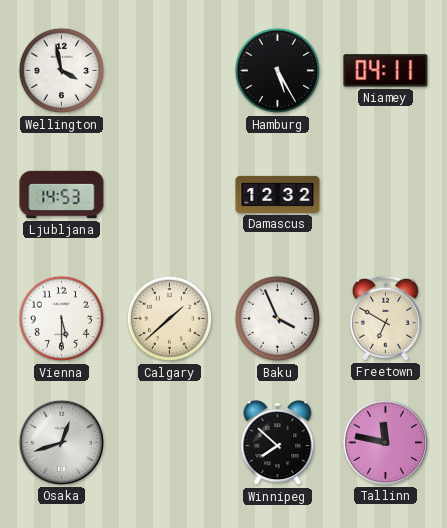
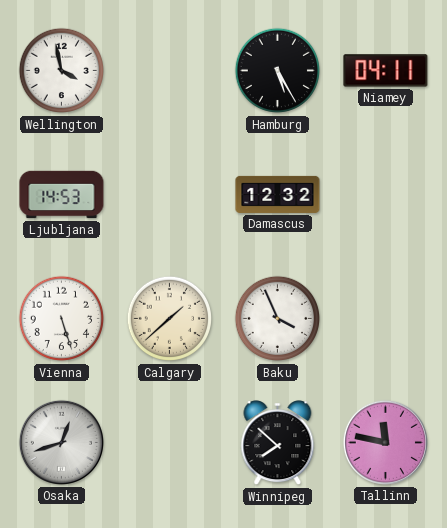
Vienna: 5:30 -> 5:27
Freetown: 6:50 -> none
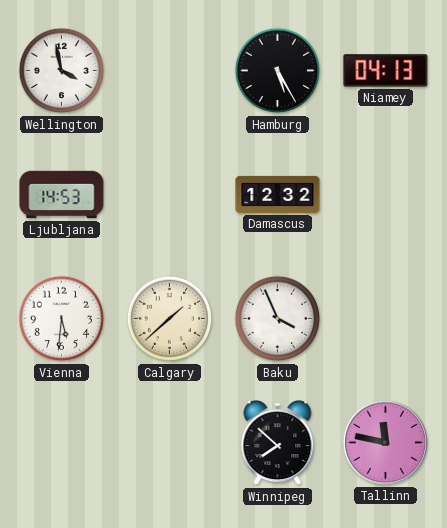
Niamey: 04:11 -> 04:13
Vienna: 5:27 -> 5:31
Osaka: 12:42 -> none
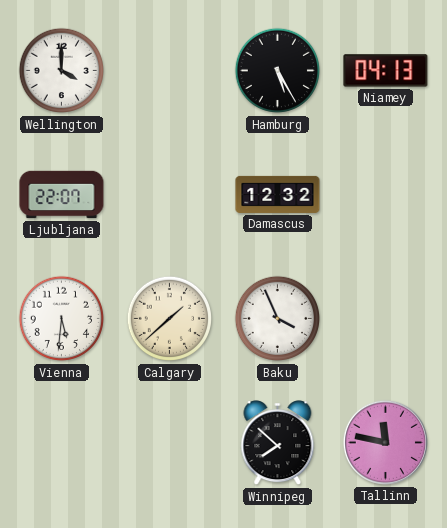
Wellington: 3:58 -> 4:00
Ljubljana: 14:53 -> 22:07
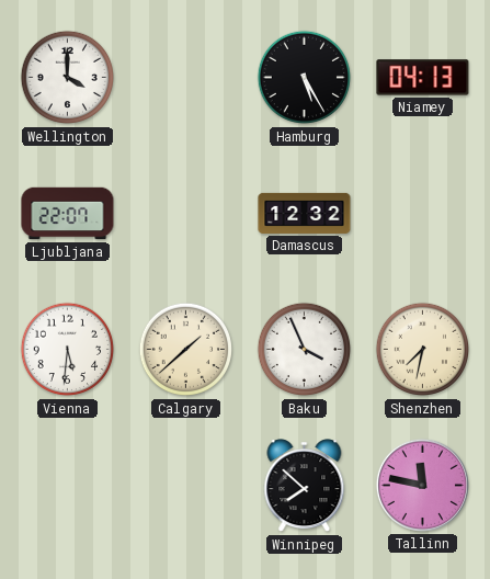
Shenzhen: none -> 7:32
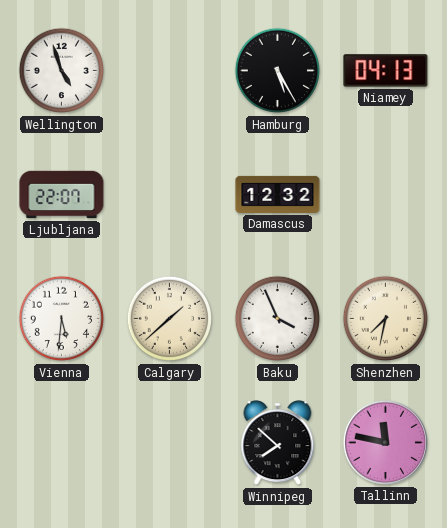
Wellington: 4:00 -> 4:57
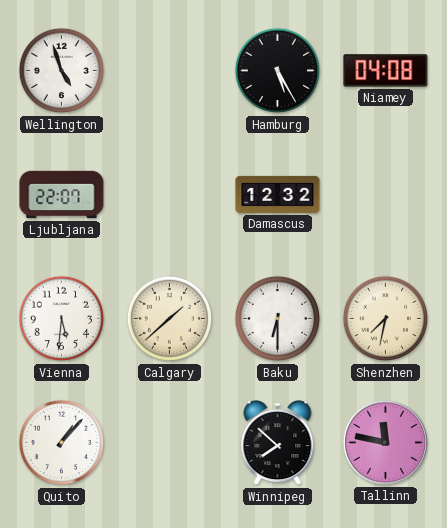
Niamey: 04:13 -> 04:08
Baku: 3:56 -> 6:30
Quito: none -> 1:07
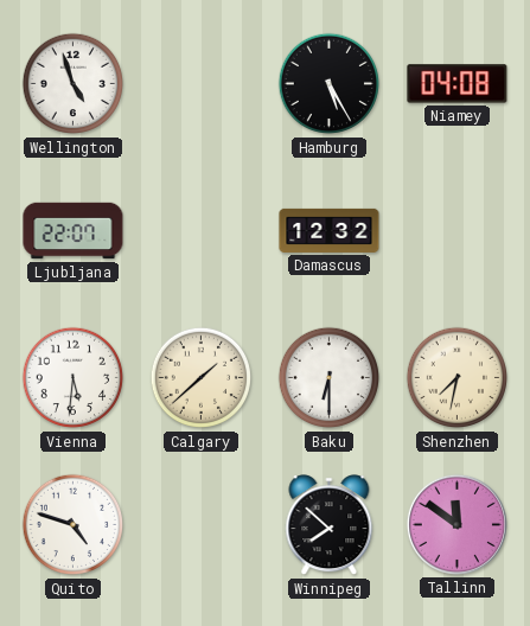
Quito: 1:07 -> 4:48
Tallinn: 11:47 -> 11:51
